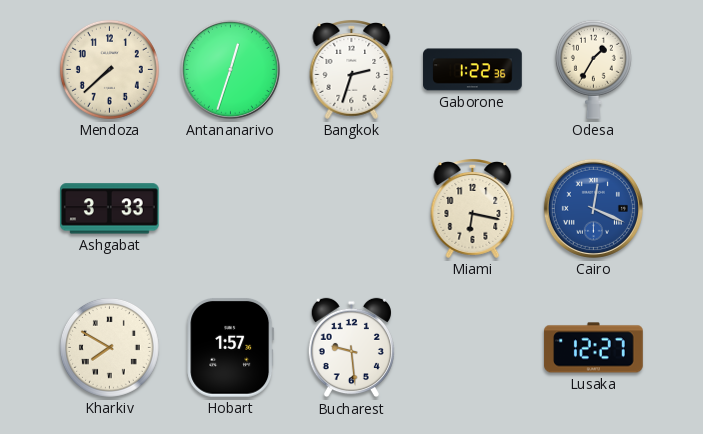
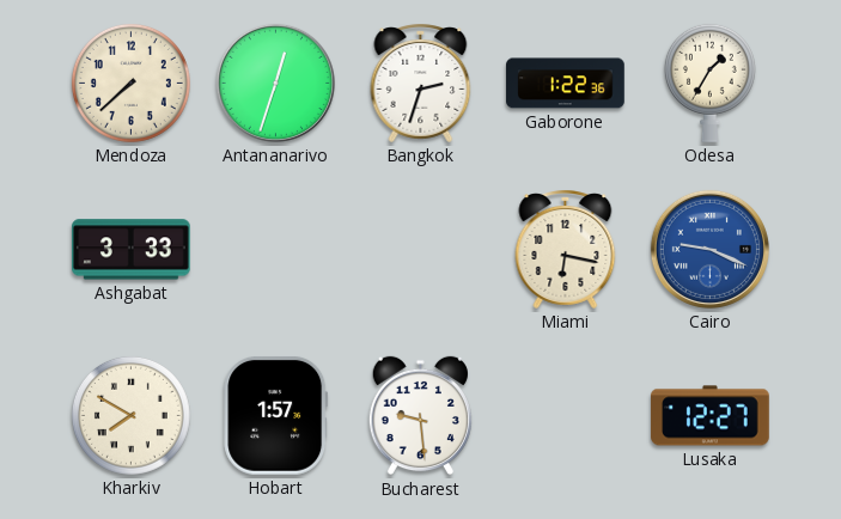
Cairo: 12:19 -> 9:19
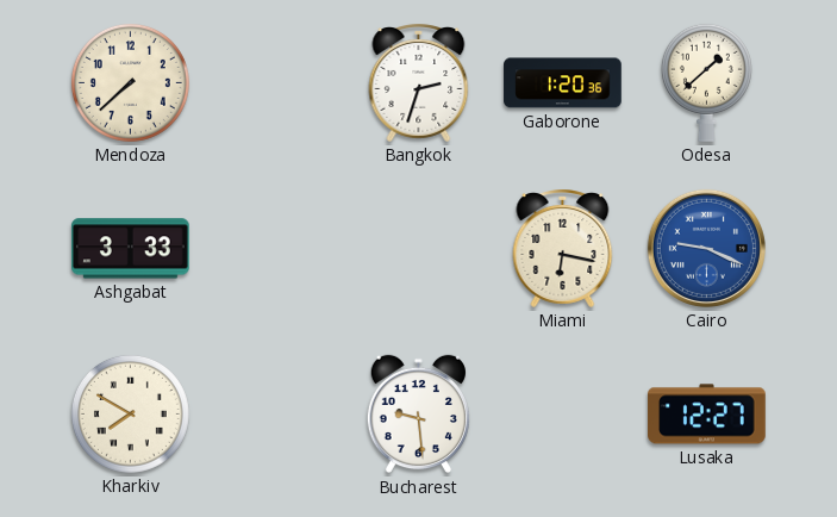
Antananarivo: 12:33 -> none
Gaborone: 1:22 -> 1:20
Odesa: 1:35 -> 1:38
Hobart: 1:57 -> none
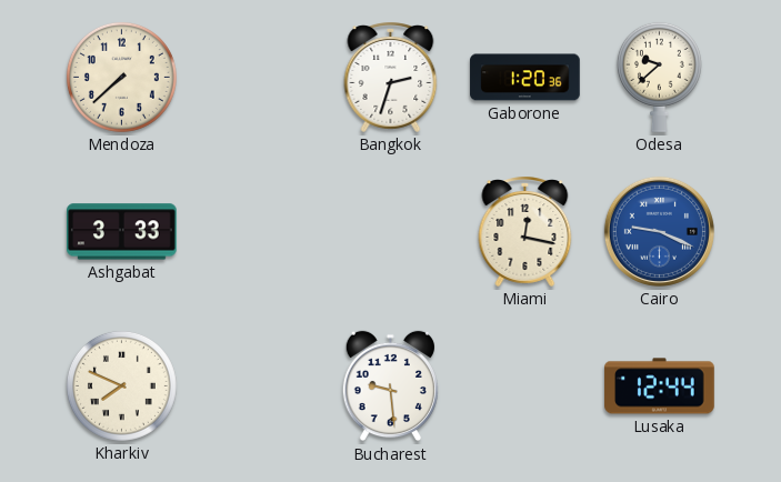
Odesa: 1:38 -> 9:38
Miami: 6:17 -> 12:17
Kharkiv: 7:50 -> 7:49
Lusaka: 12:27 -> 12:44
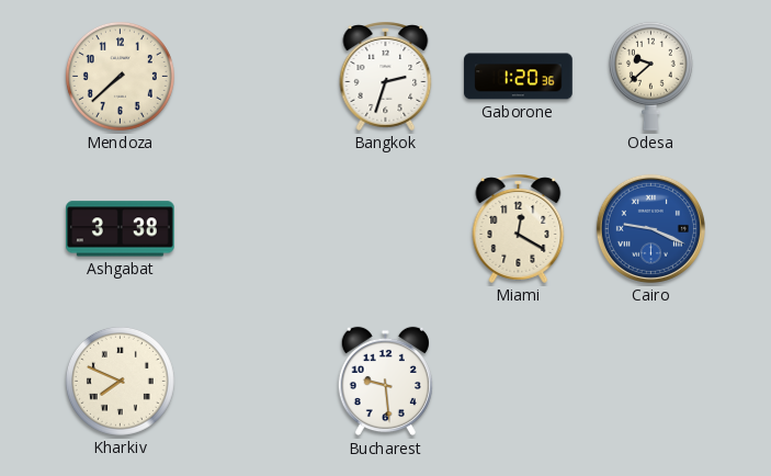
Ashgabat: 3:33 -> 3:38
Miami: 12:17 -> 12:20
Lusaka: 12:44 -> none
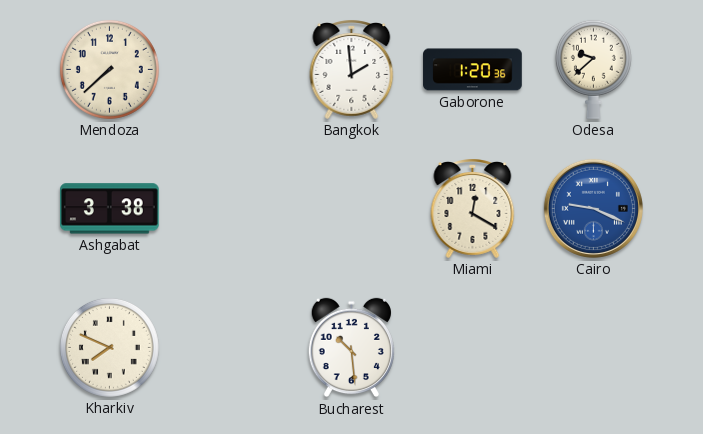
Bangkok: 2:33 -> 1:59
Bucharest: 9:29 -> 10:29
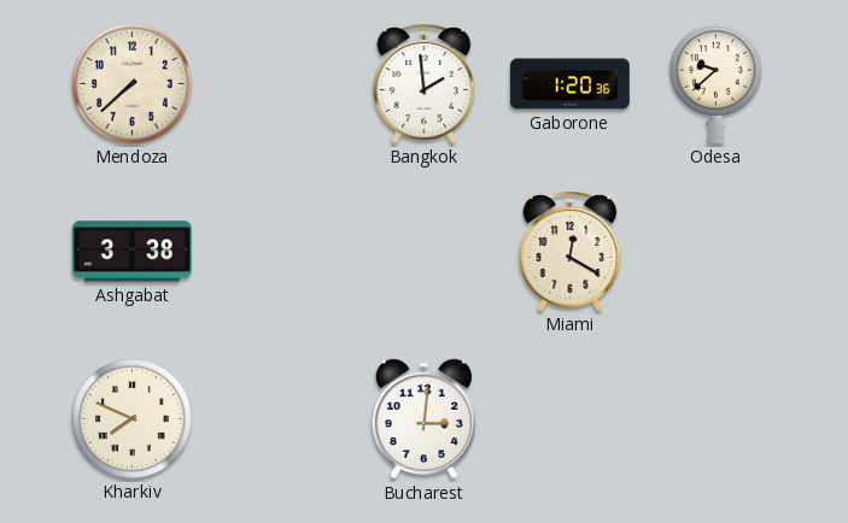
Cairo: 9:19 -> none
Bucharest: 10:29 -> 3:01
